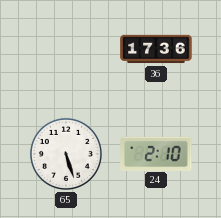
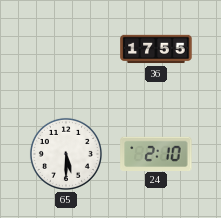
36: 17:36 -> 17:55
65: 5:27 -> 5:30
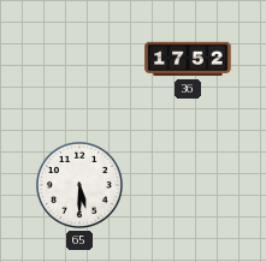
36: 17:55 -> 17:52
24: 2:10 -> none
